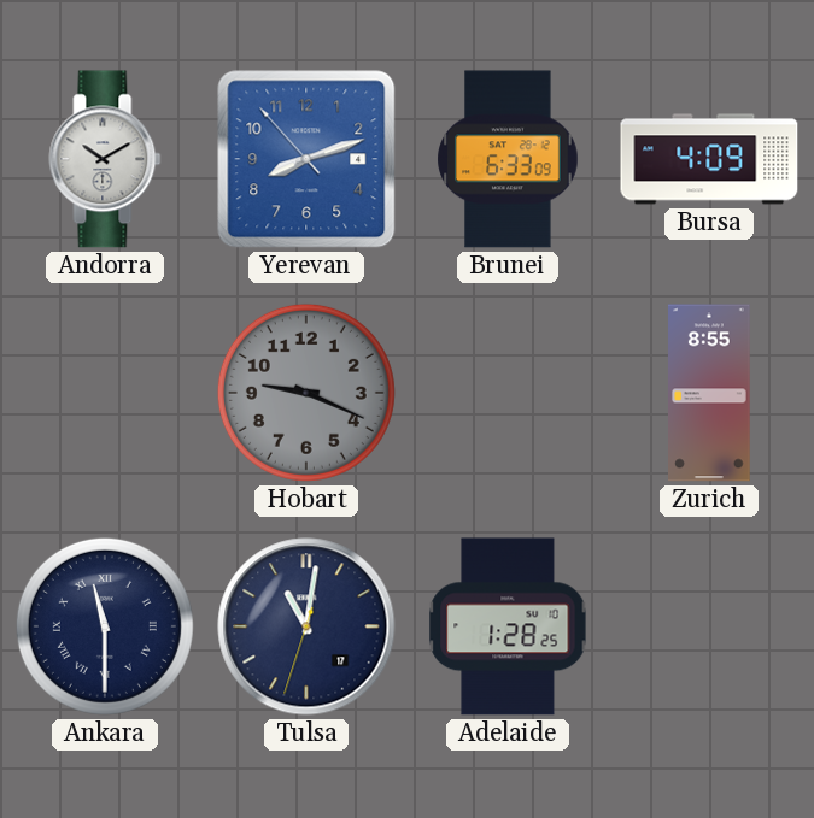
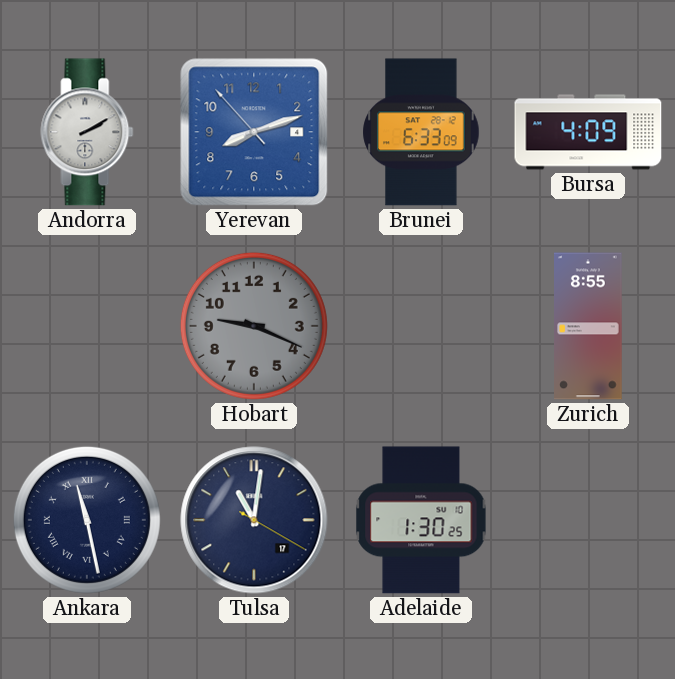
Andorra: 10:10 -> 2:10
Ankara: 11:30 -> 11:28
Tulsa: 11:01:33 -> 11:01:20
Adelaide: 1:28 -> 1:30
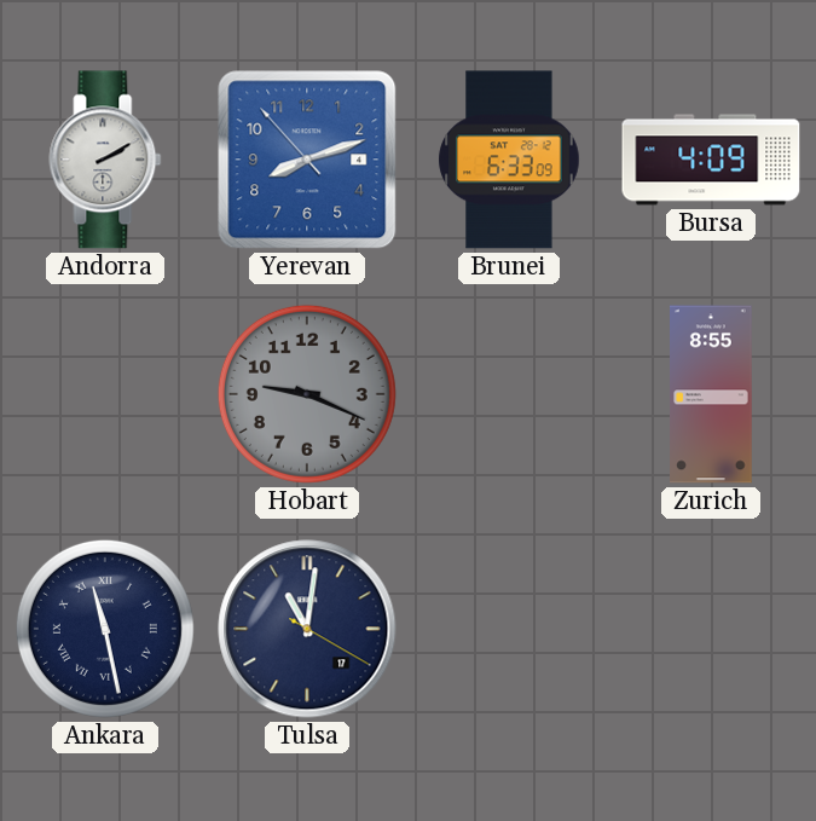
Adelaide: 1:30 -> none
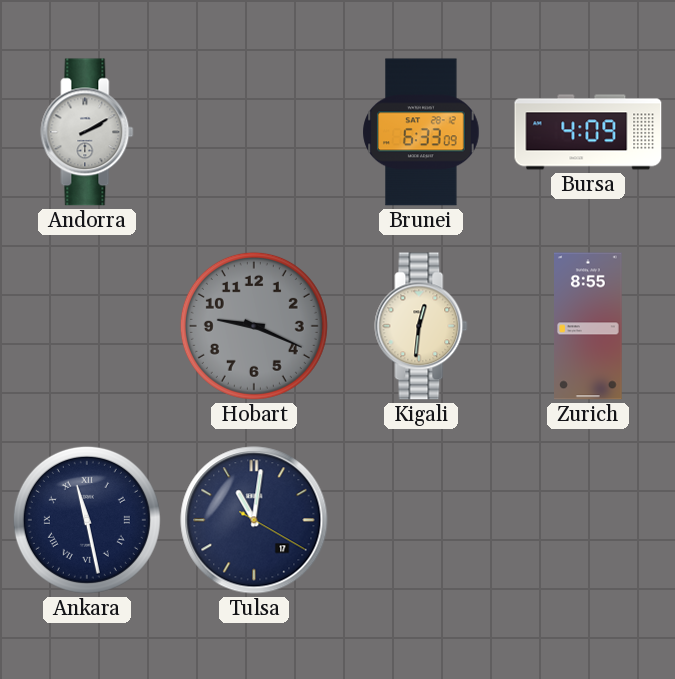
Yerevan: 8:11 -> none
Kigali: none -> 12:31
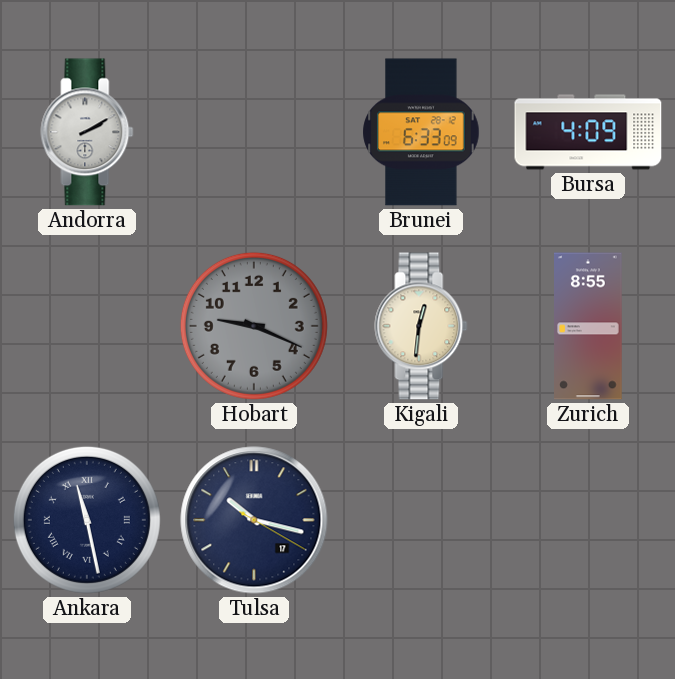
Tulsa: 11:01 -> 10:17
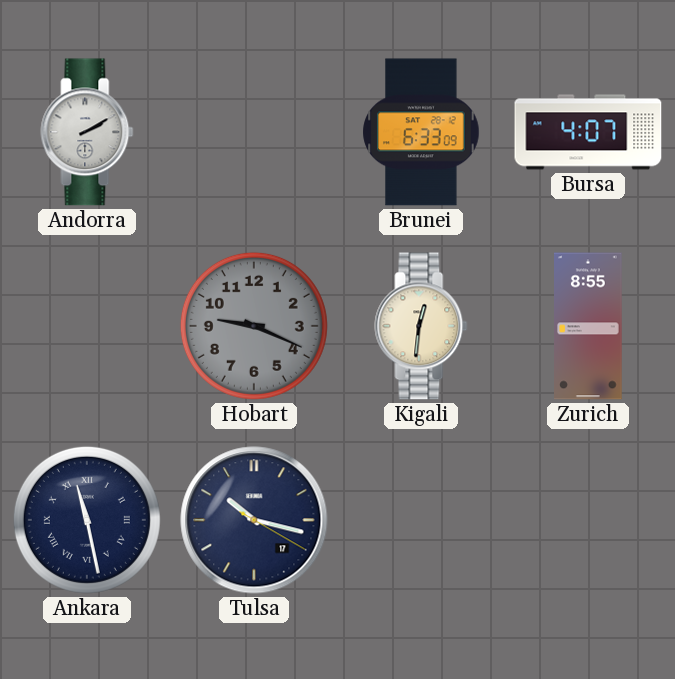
Bursa: 4:09 -> 4:07
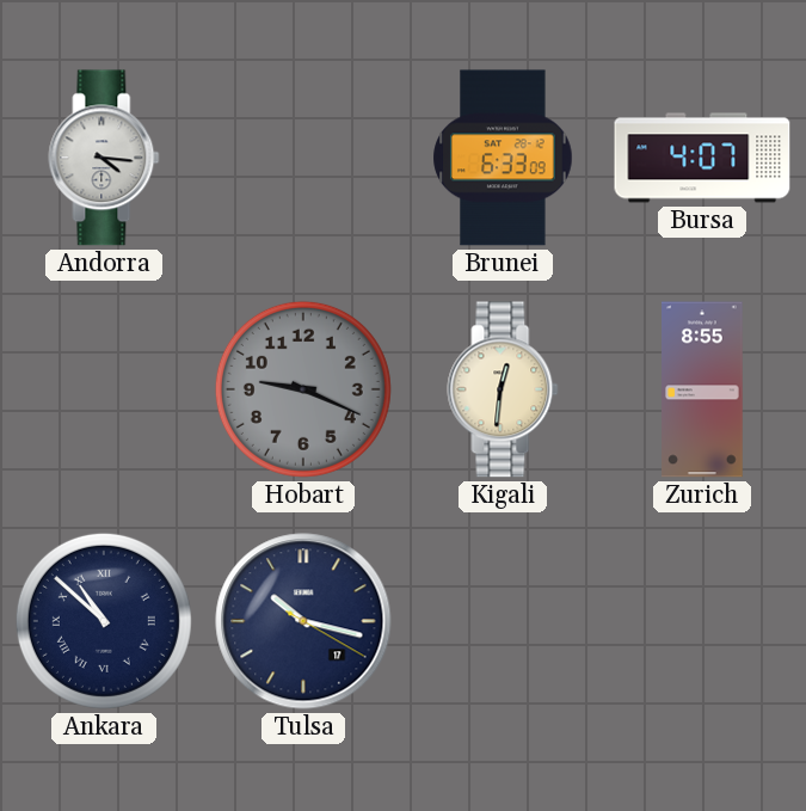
Andorra: 2:10 -> 4:16
Ankara: 11:28 -> 10:52
